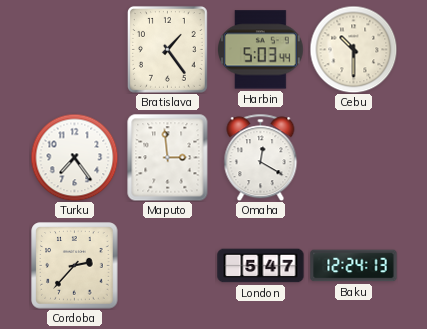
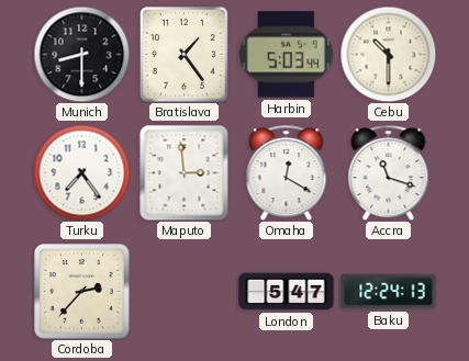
Munich: none -> 8:30
Accra: none -> 11:18
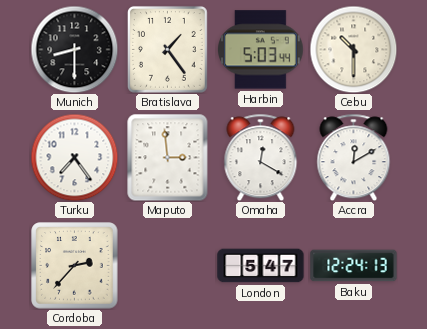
Accra: 11:18 -> 12:10
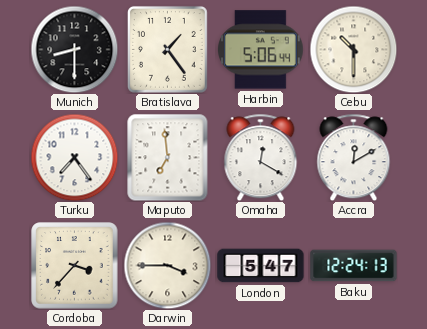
Harbin: 5:03 -> 5:06
Maputo: 2:59 -> 6:59
Cordoba: 2:37 -> 3:37
Darwin: none -> 3:45
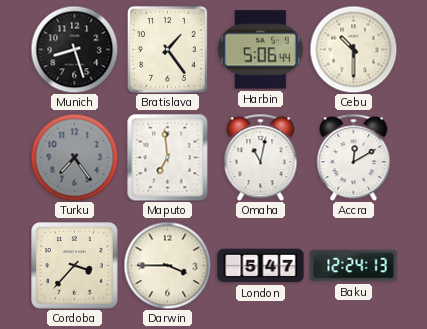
Munich: 8:30 -> 8:27
Turku dial: white -> grey
Omaha: 12:20 -> 11:02
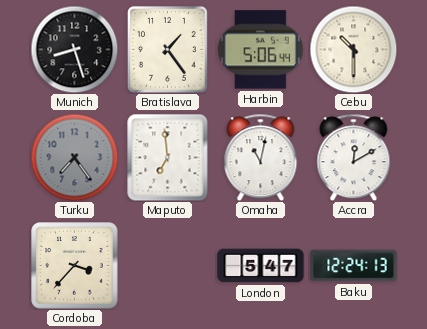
Darwin: 3:45 -> none
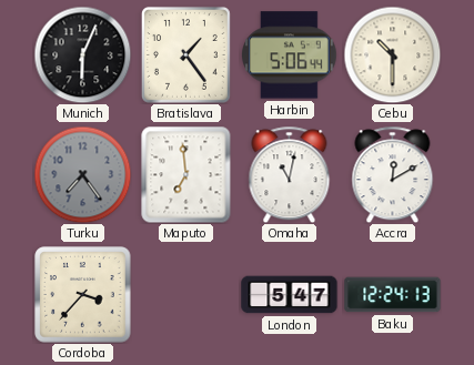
Munich: 8:27 -> 6:04
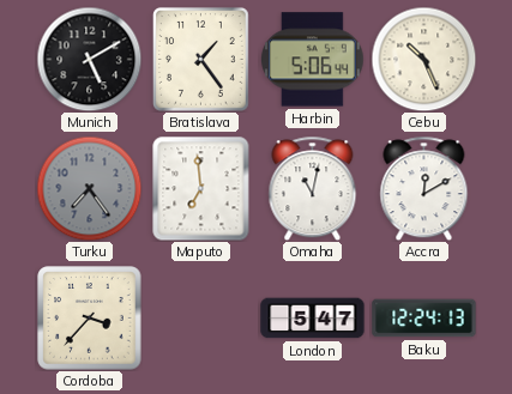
Munich: 6:04 -> 5:10
Cebu: 10:30 -> 10:26
